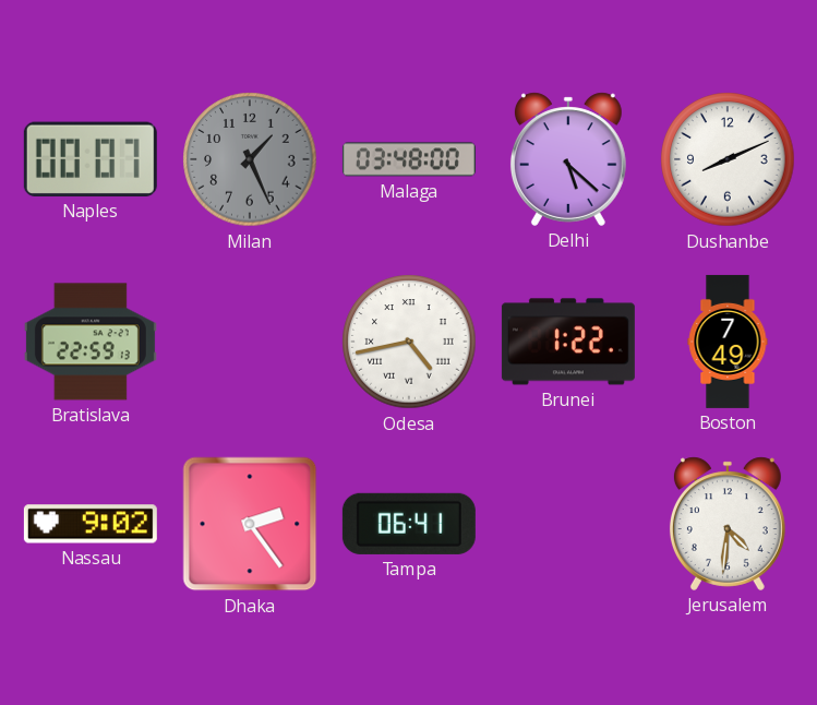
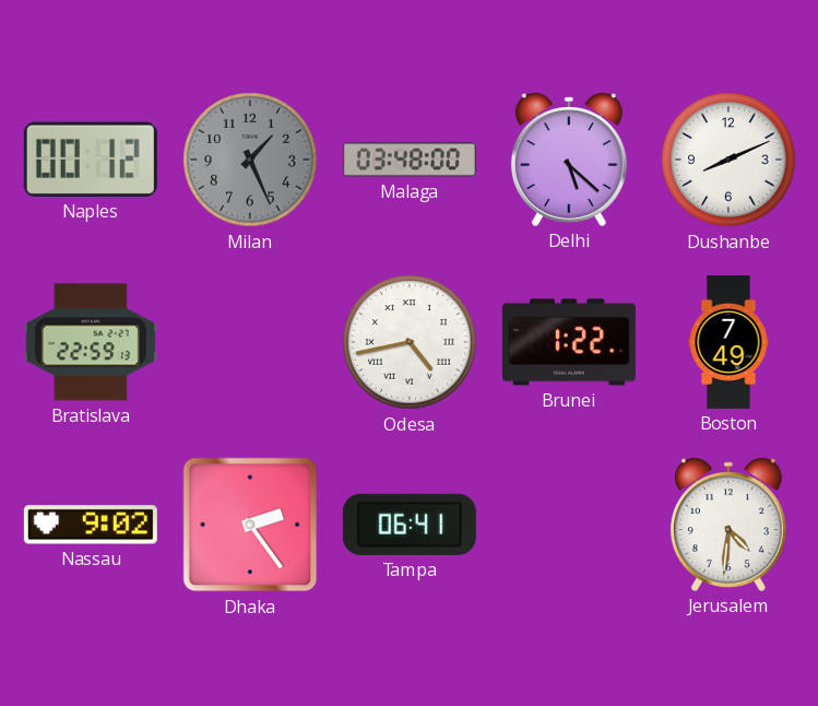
Naples: 00:07 -> 00:12
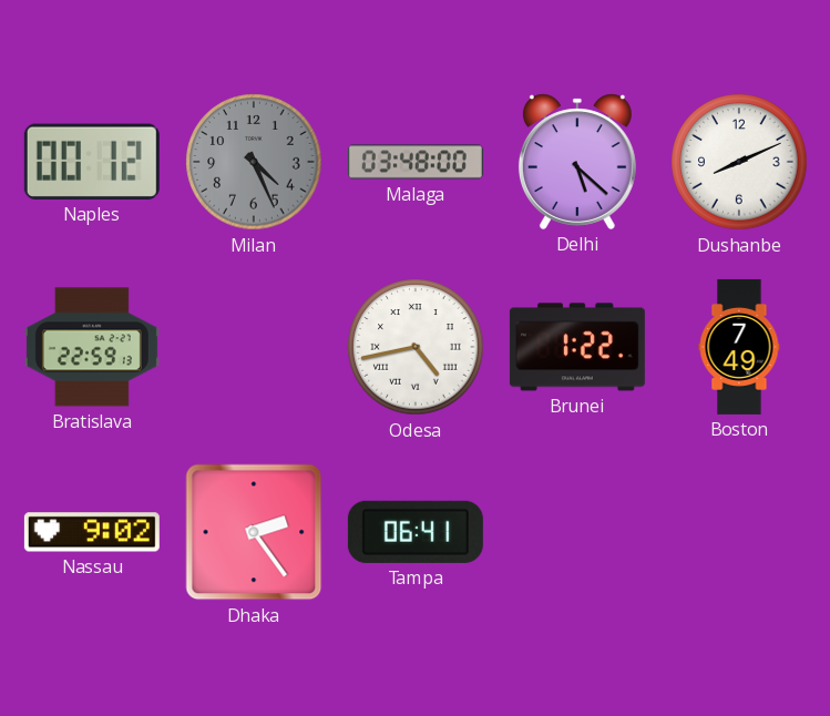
Milan: 1:26 -> 4:26
Jerusalem: 4:31 -> none
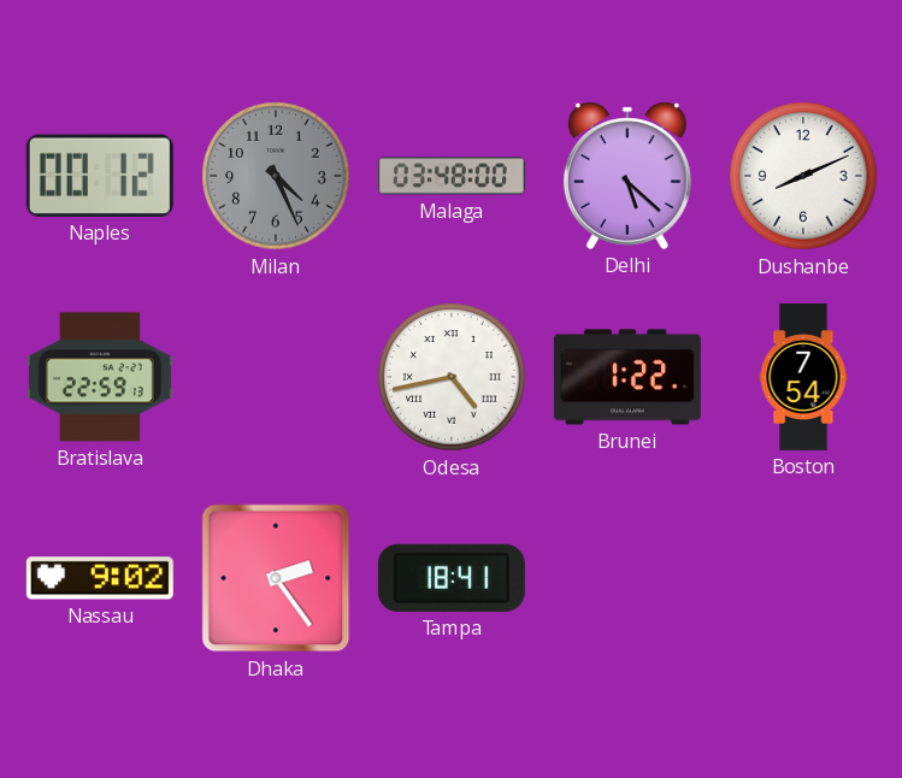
Boston: 7:49 -> 7:54
Tampa: 06:41 -> 18:41
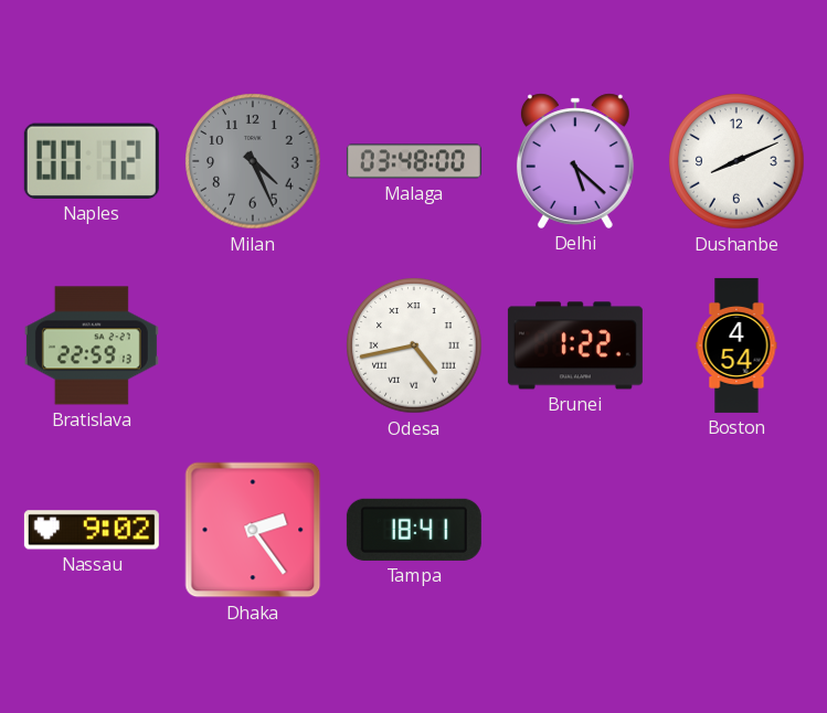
Boston: 7:54 -> 4:54
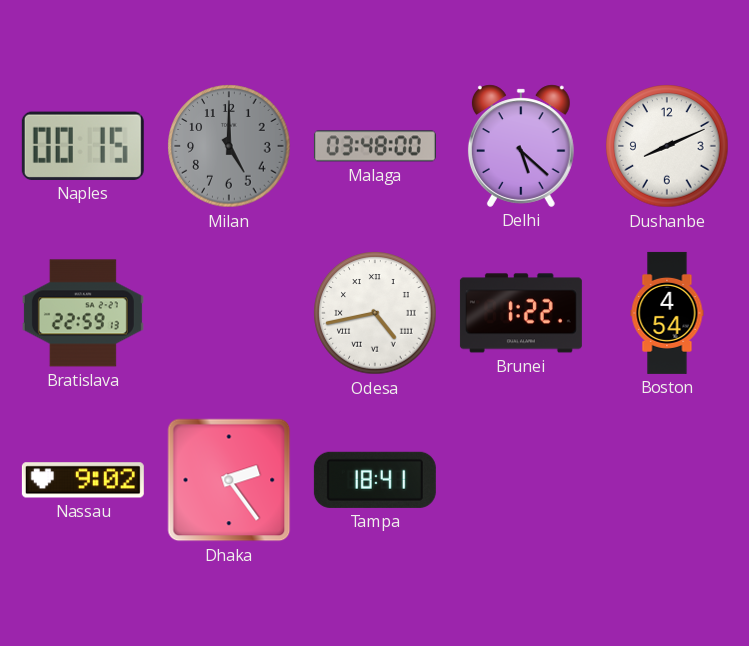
Naples: 00:12 -> 00:15
Milan: 4:26 -> 5:00
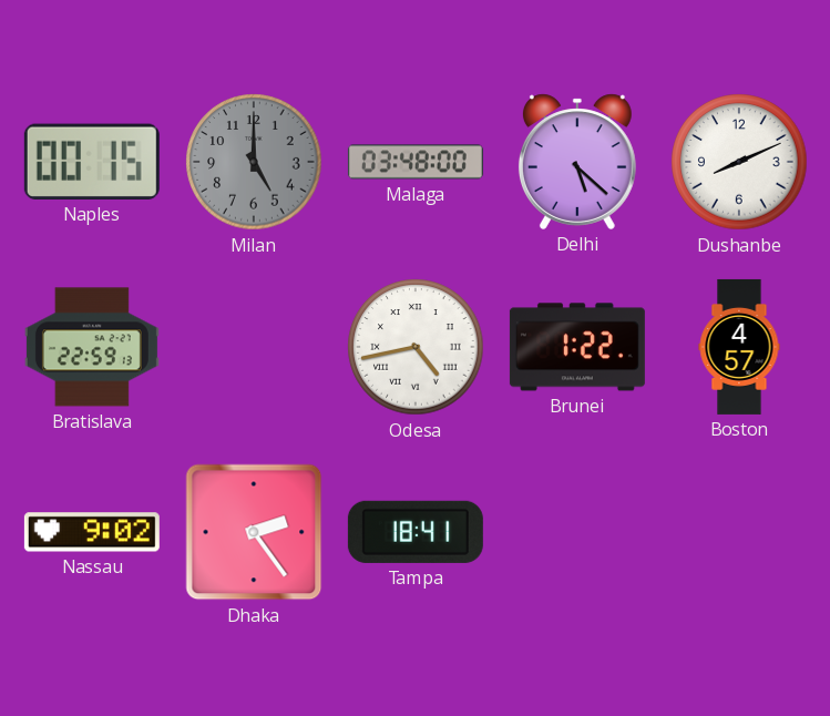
Boston: 4:54 -> 4:57
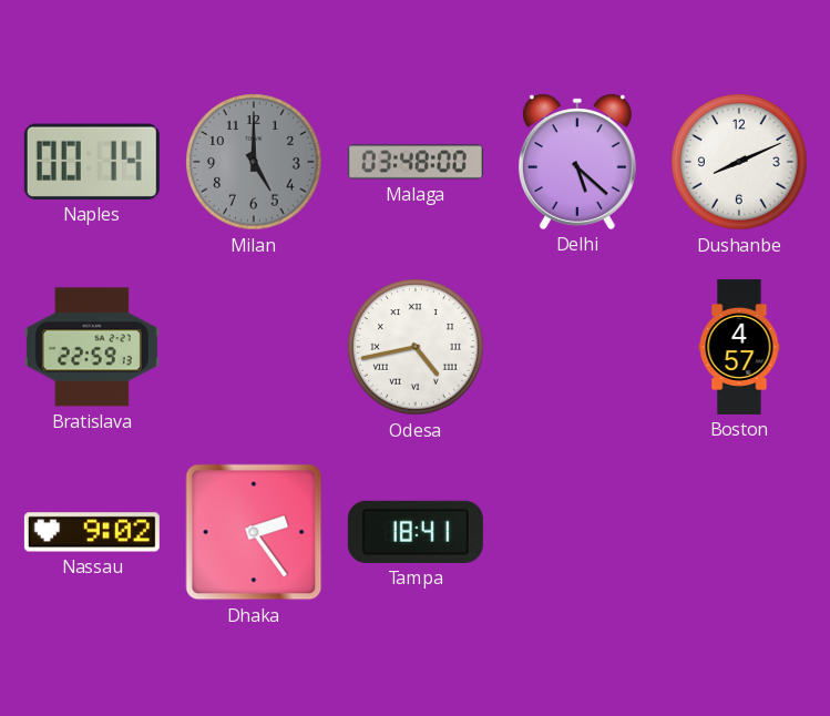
Naples: 00:15 -> 00:14
Brunei: 1:22 -> none
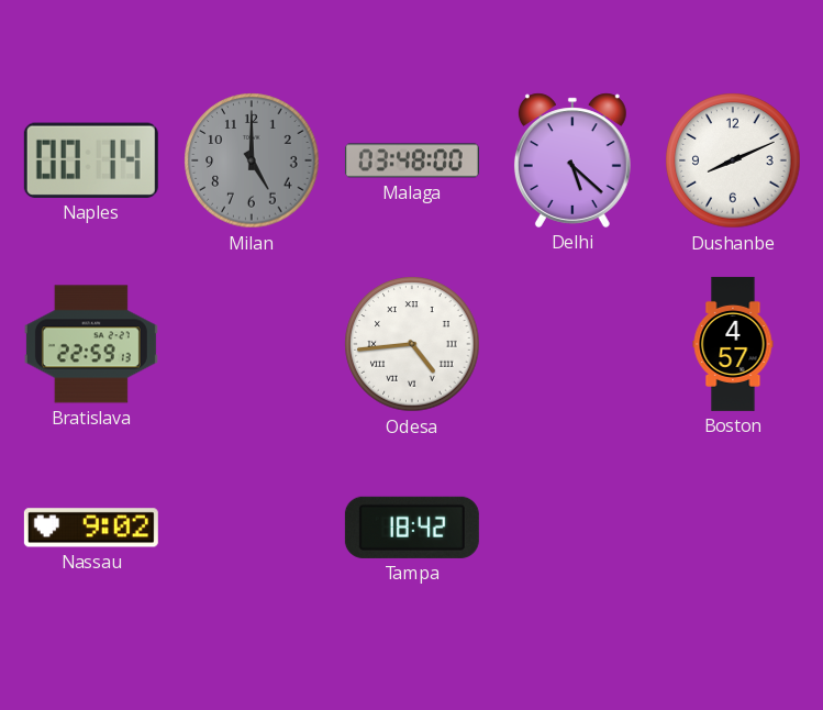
Odesa: 4:43 -> 4:44
Dhaka: 2:24 -> none
Tampa: 18:41 -> 18:42
